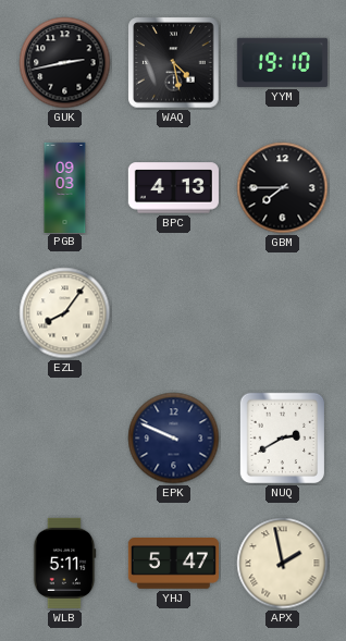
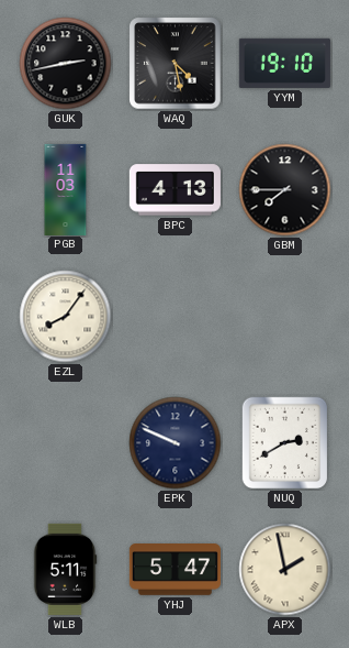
PGB: 09:03 -> 11:03
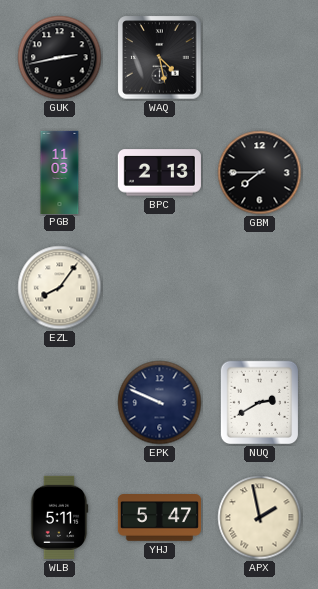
YYM: 19:10 -> none
BPC: 4:13 -> 2:13
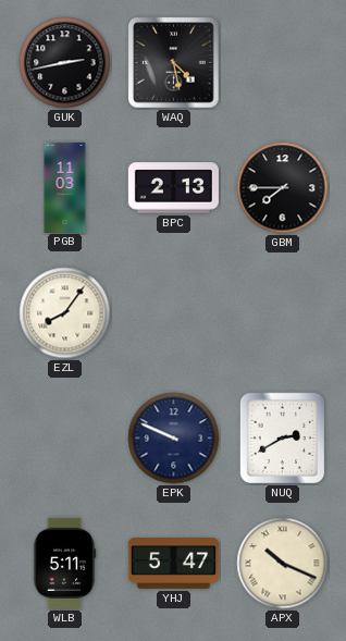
APX: 1:58 -> 10:19
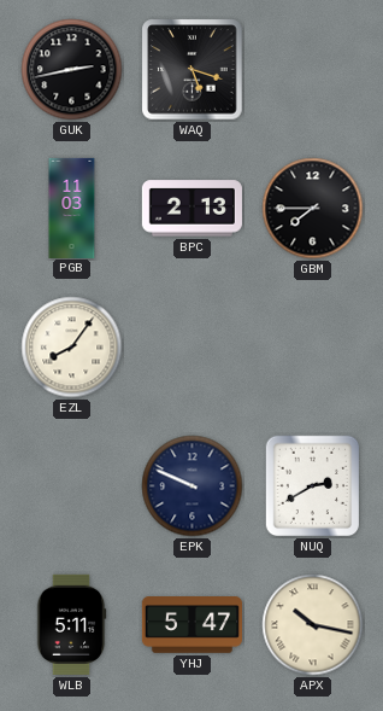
WAQ: 4:28 -> 5:18
APX: 10:19 -> 10:17
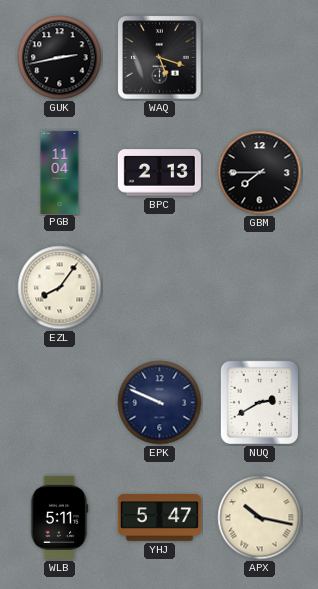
PGB: 11:03 -> 11:04
